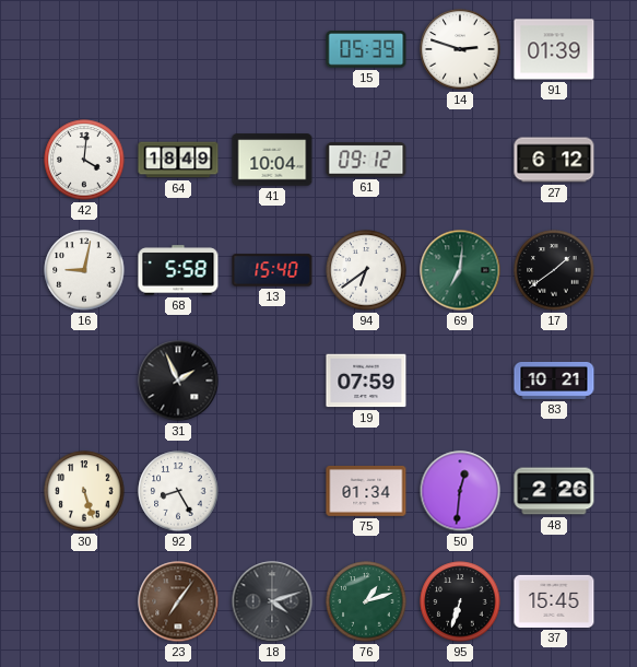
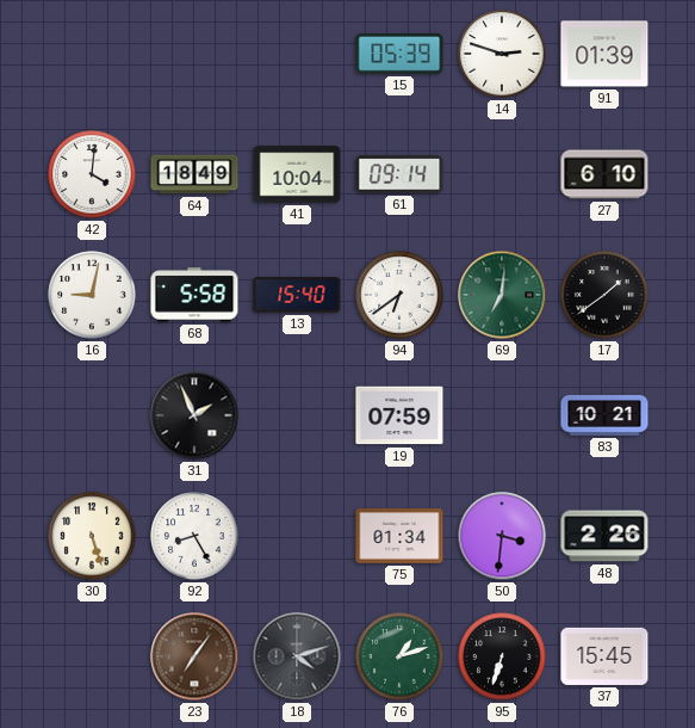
61: 09:12 -> 09:14
27: 6:12 -> 6:10
50: 12:31 -> 3:31
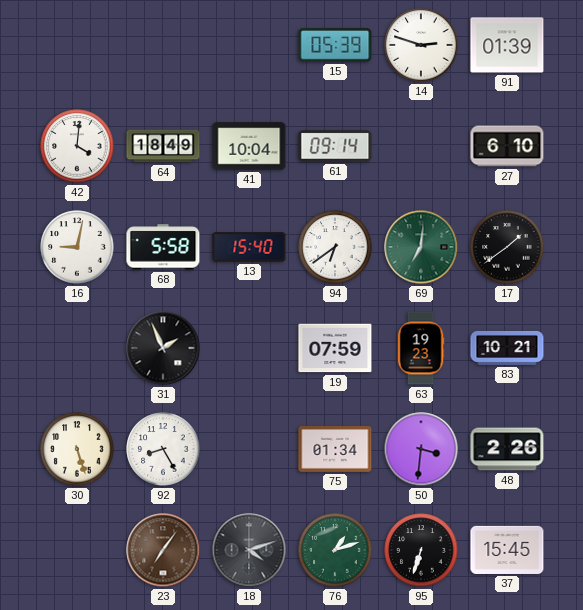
63: none -> 19:23
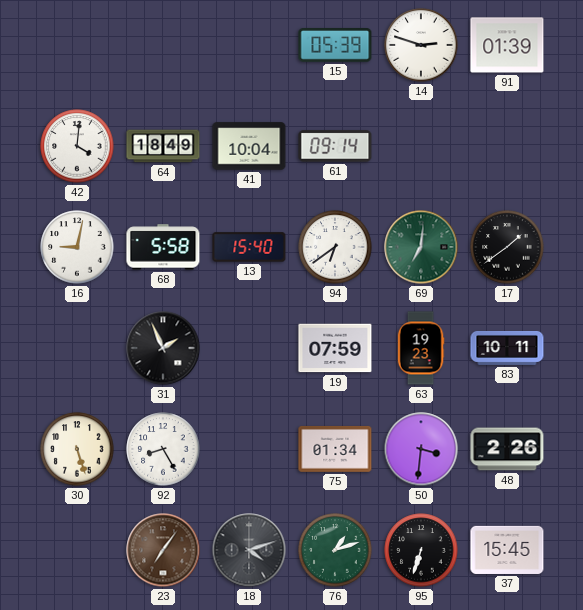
27: 6:10 -> none
83: 10:21 -> 10:11
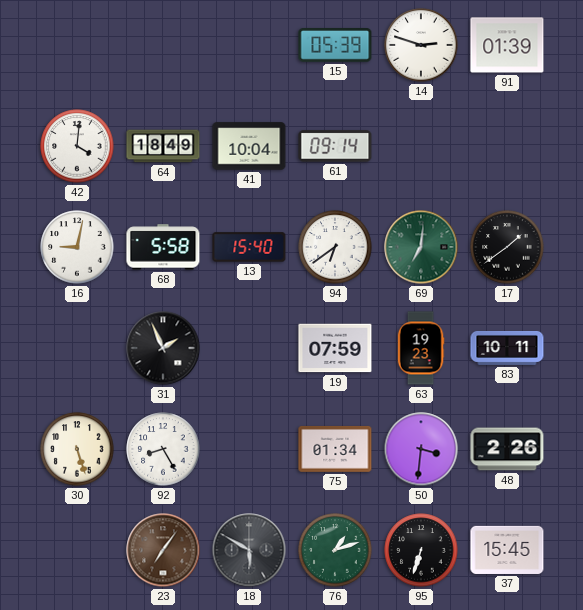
18: 4:12 -> 5:50
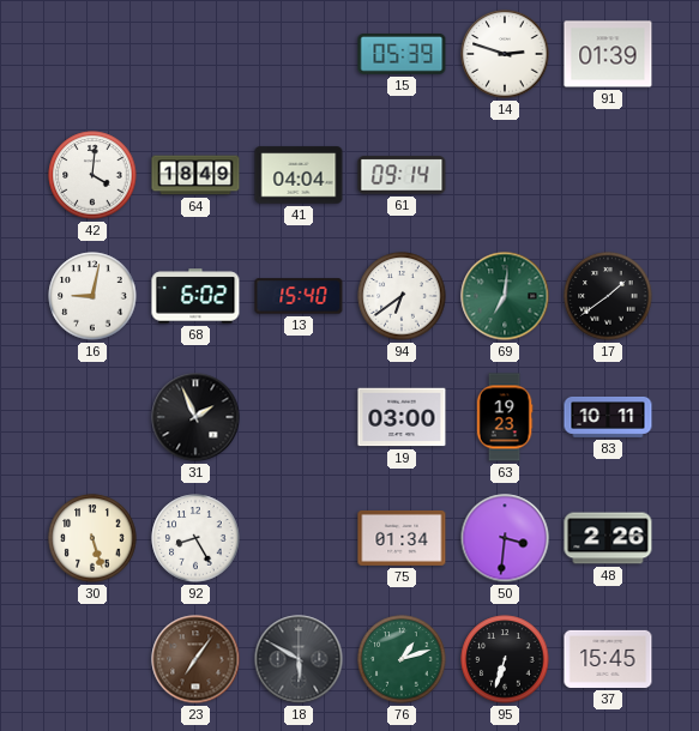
41: 10:04 -> 04:04
68: 5:58 -> 6:02
19: 07:59 -> 03:00
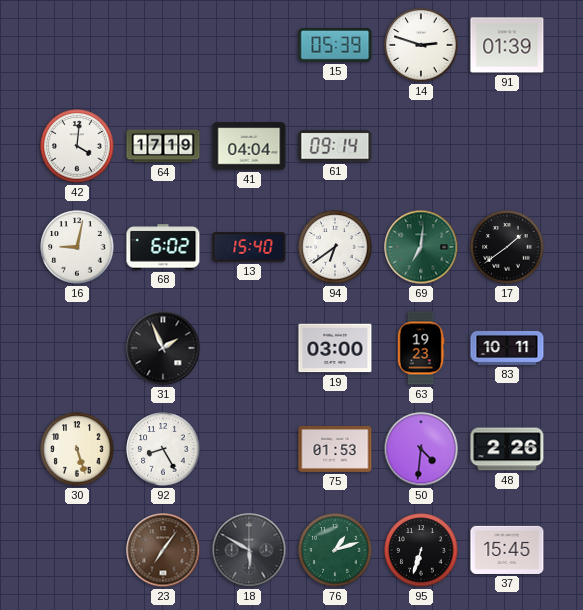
64: 18:49 -> 17:19
75: 01:34 -> 01:53
50: 3:31 -> 4:31
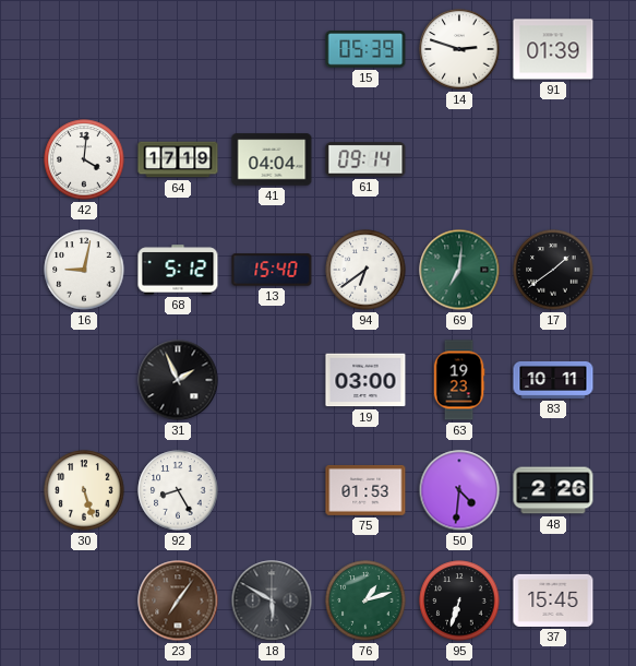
68: 6:02 -> 5:12
